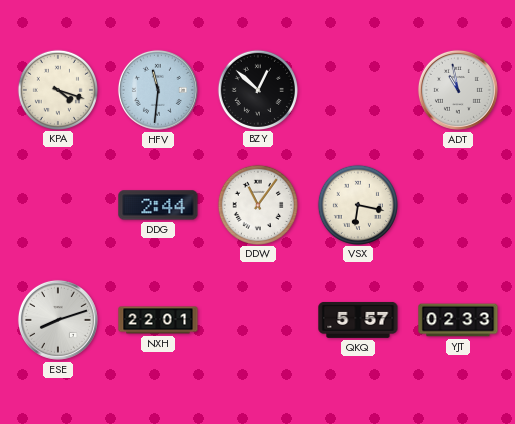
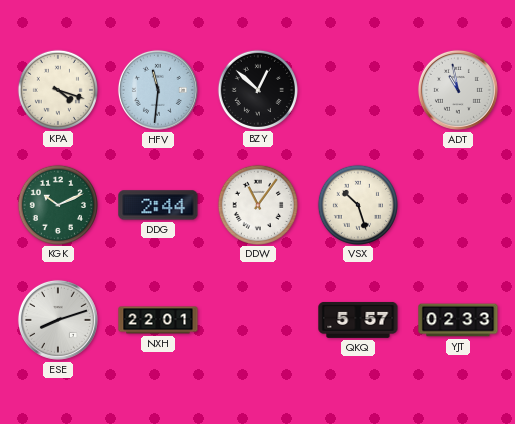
KGK: none -> 10:11
VSX: 6:17 -> 10:27
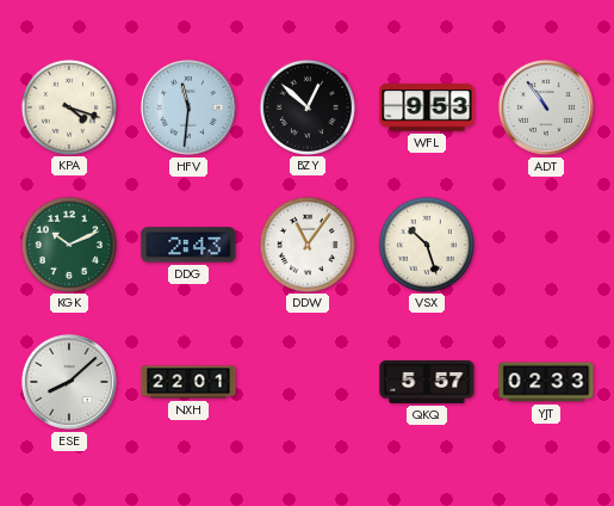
WFL: none -> 9:53
ADT: 10:58 -> 10:54
DDG: 2:44 -> 2:43
ESE: 8:12 -> 8:08
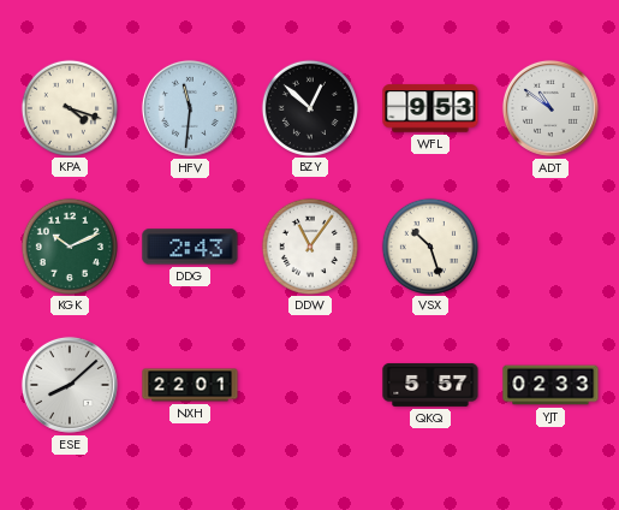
ADT: 10:54 -> 10:51
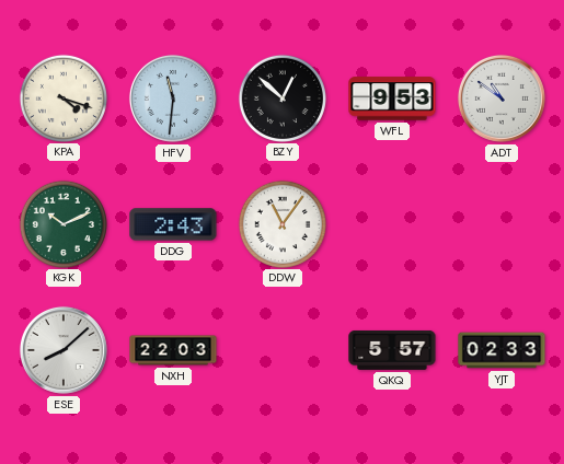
VSX: 10:27 -> none
NXH: 22:01 -> 22:03
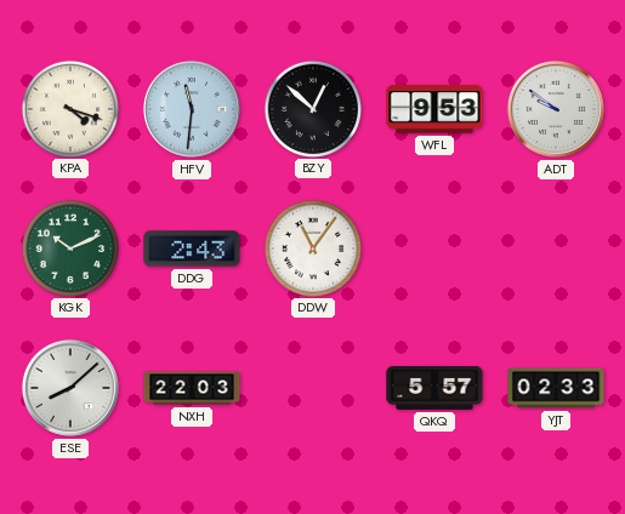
ADT: 10:51 -> 9:51
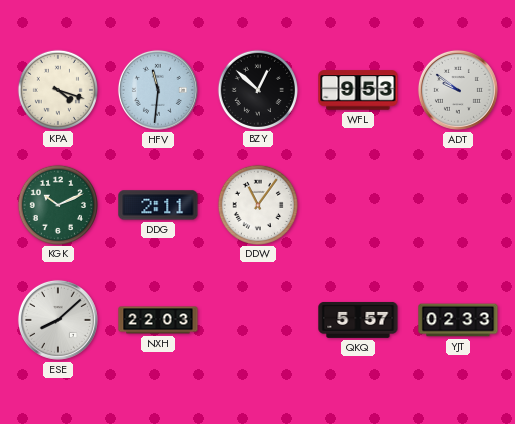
DDG: 2:43 -> 2:11
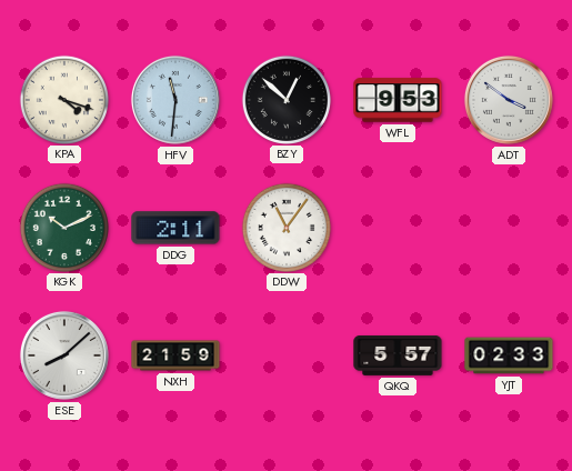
ADT: 9:51 -> 3:51
NXH: 22:03 -> 21:59
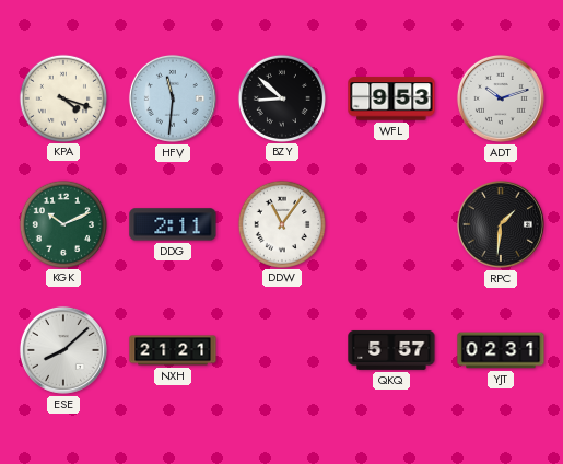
BZY: 12:52 -> 8:52
ADT: 3:51 -> 10:12
RPC: none -> 1:31
NXH: 21:59 -> 21:21
YJT: 02:33 -> 02:31
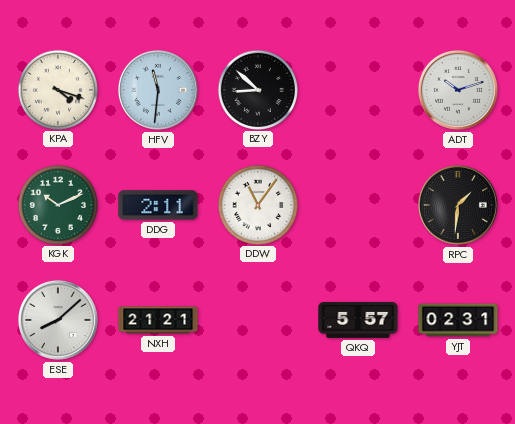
WFL: 9:53 -> none
